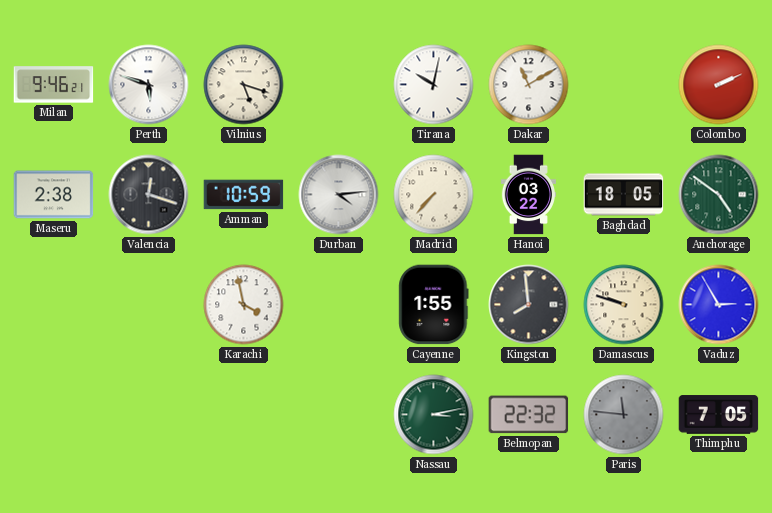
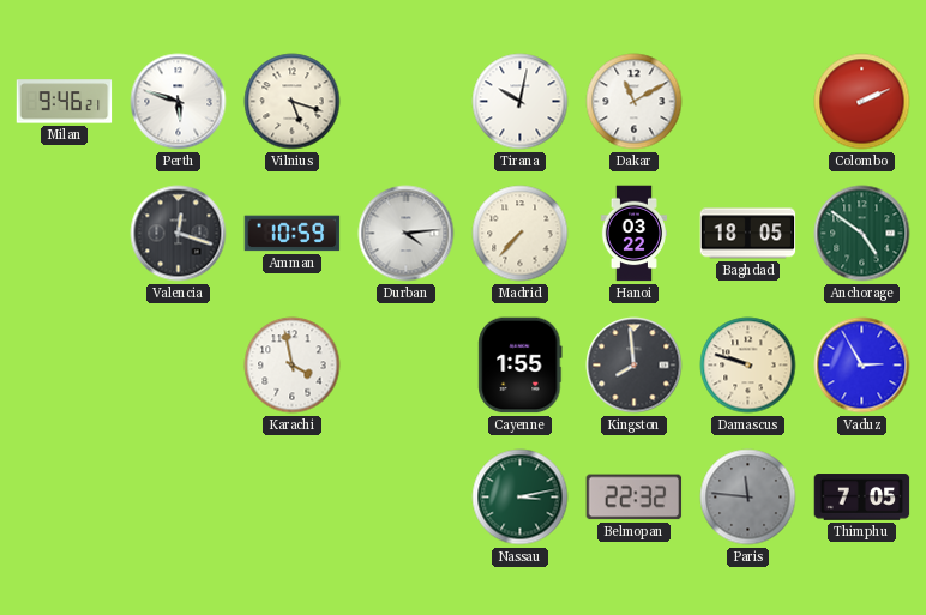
Maseru: 2:38 -> none
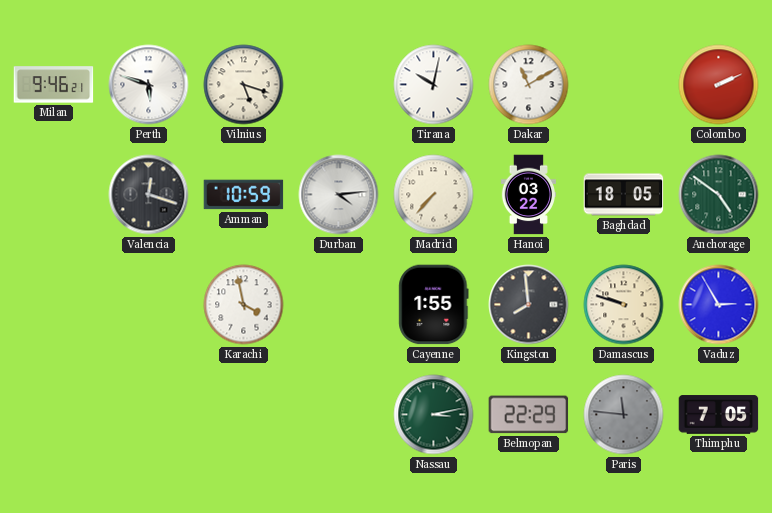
Belmopan: 22:32 -> 22:29
